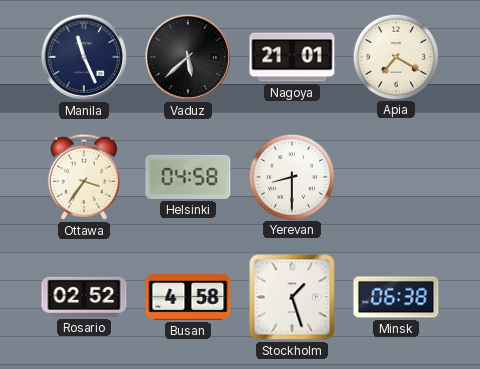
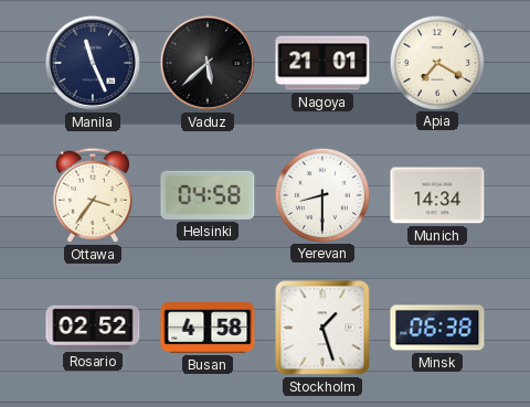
Munich: none -> 14:34
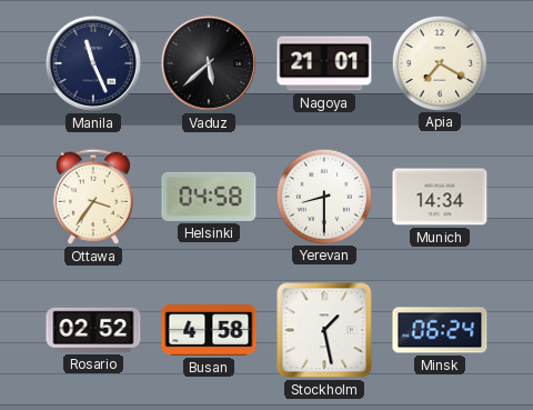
Stockholm: 1:27 -> 1:28
Minsk: 06:38 -> 06:24
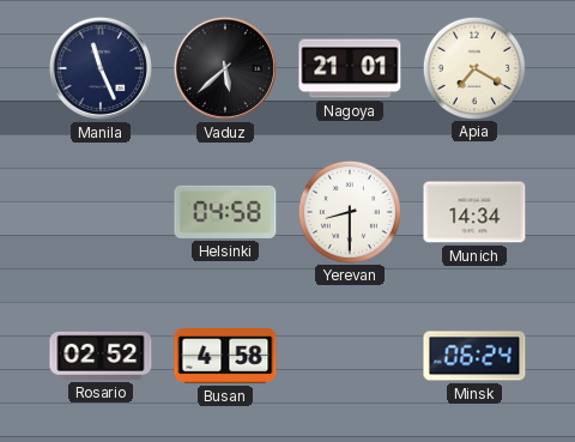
Ottawa: 3:36 -> none
Stockholm: 1:28 -> none
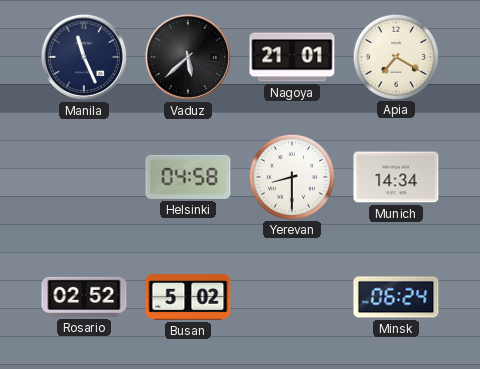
Busan: 4:58 -> 5:02
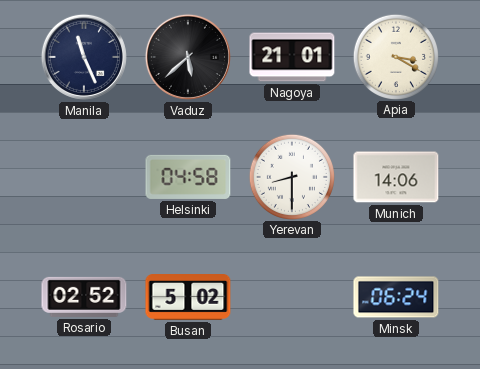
Apia: 7:20 -> 3:20
Munich: 14:34 -> 14:06
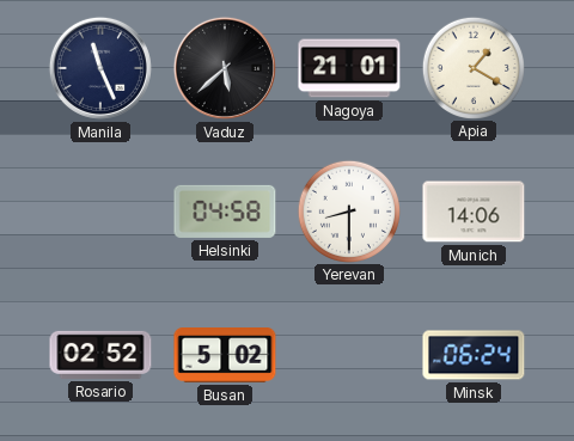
Apia: 3:20 -> 1:20
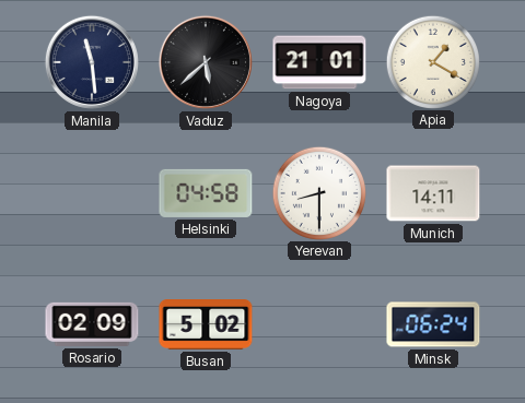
Manila: 11:26 -> 11:29
Munich: 14:06 -> 14:11
Rosario: 02:52 -> 02:09
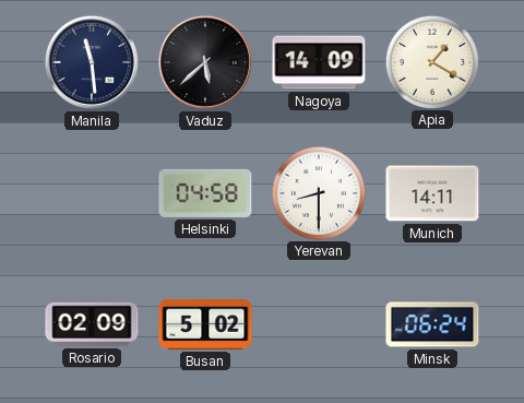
Nagoya: 21:01 -> 14:09
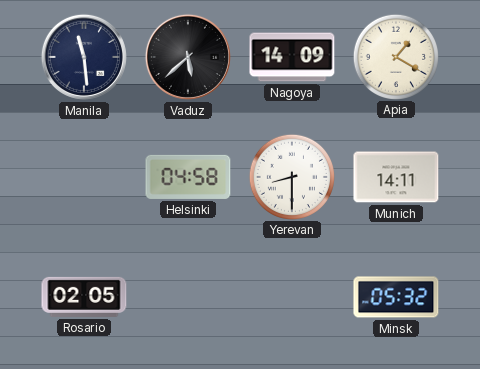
Rosario: 02:09 -> 02:05
Busan: 5:02 -> none
Minsk: 06:24 -> 05:32
